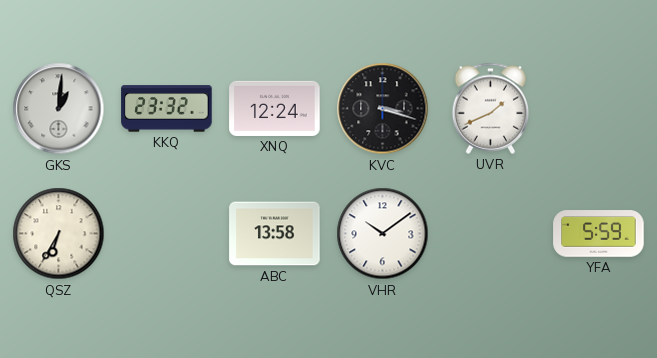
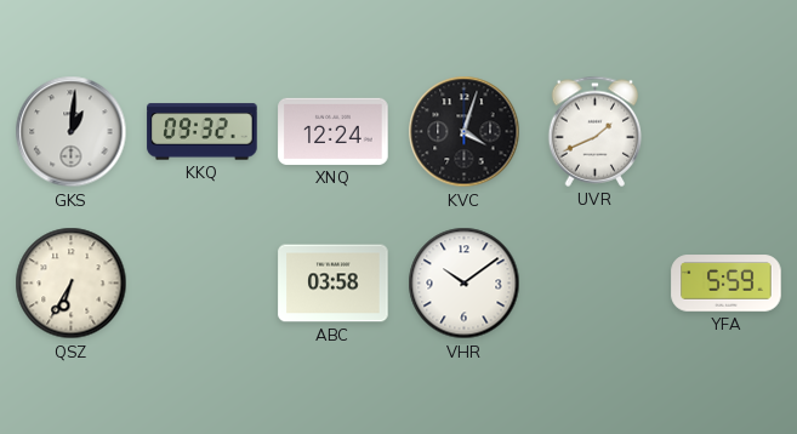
KKQ: 23:32 -> 09:32
KVC: 3:18 -> 4:03
ABC: 13:58 -> 03:58
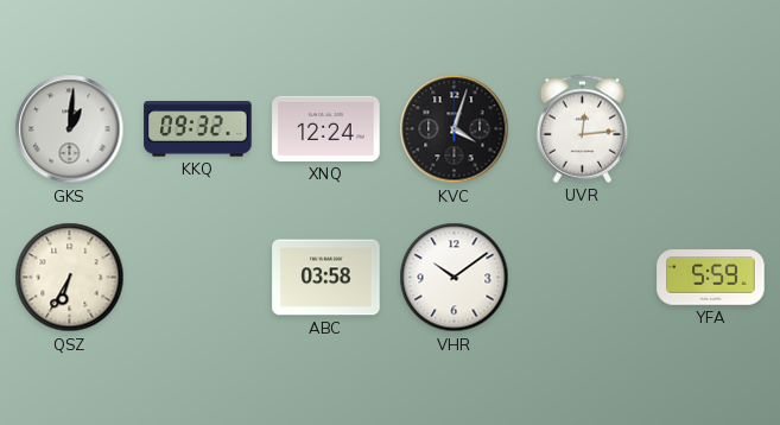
UVR: 1:41 -> 12:14
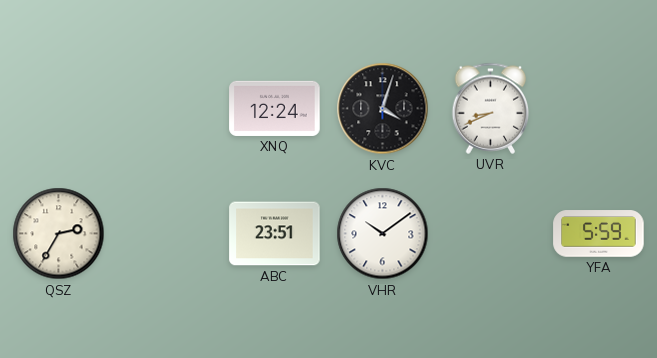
GKS: 1:01 -> none
KKQ: 09:32 -> none
UVR: 12:14 -> 8:41
QSZ: 6:35 -> 2:35
ABC: 03:58 -> 23:51
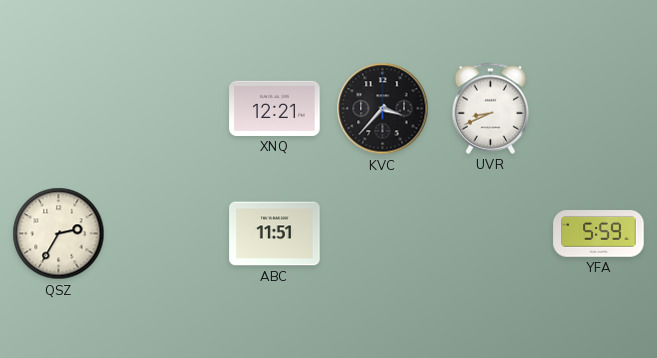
XNQ: 12:24 -> 12:21
KVC: 4:03 -> 3:37
ABC: 23:51 -> 11:51
VHR: 10:09 -> none
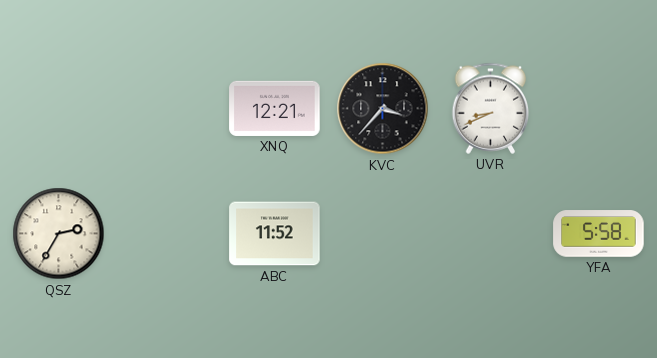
ABC: 11:51 -> 11:52
YFA: 5:59 -> 5:58
